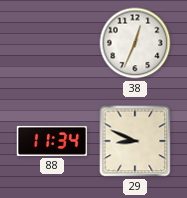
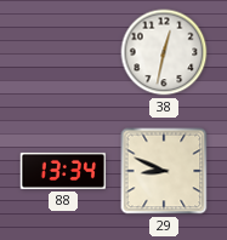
38: 12:34 -> 12:32
88: 11:34 -> 13:34
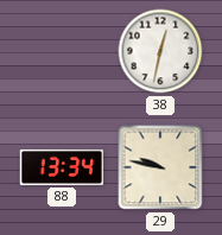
29: 8:49 -> 9:47
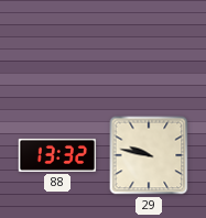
38: 12:32 -> none
88: 13:34 -> 13:32
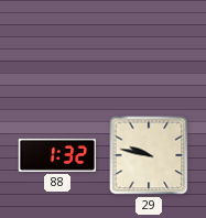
88: 13:32 -> 1:32
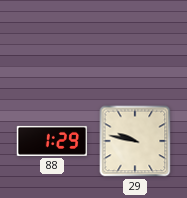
88: 1:32 -> 1:29
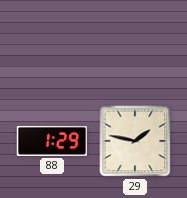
29: 9:47 -> 1:47
